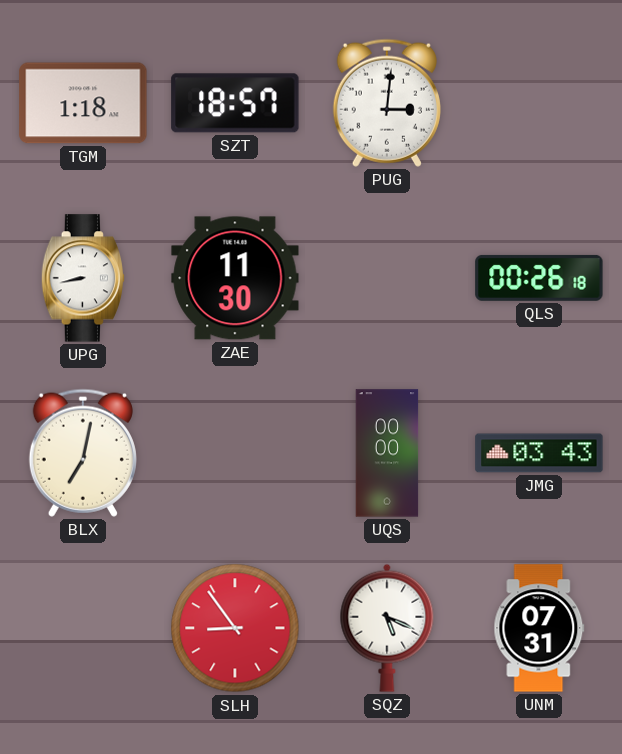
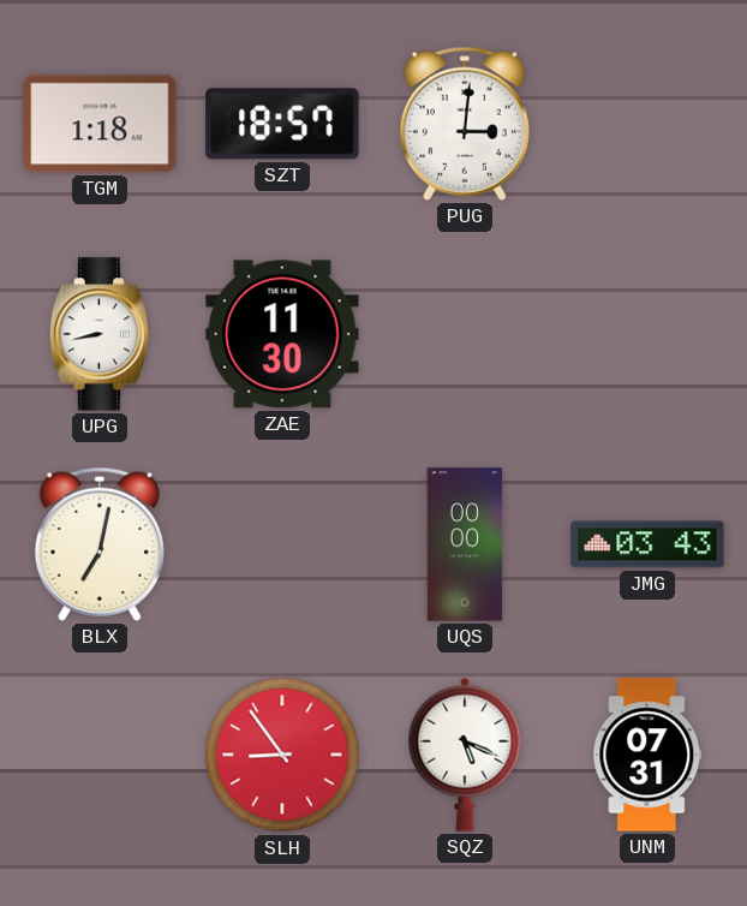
QLS: 00:26 -> none
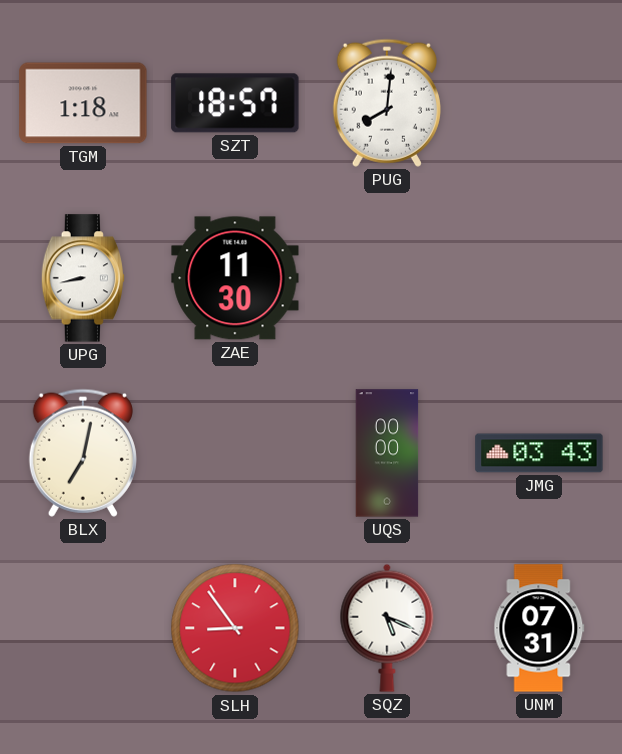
PUG: 3:01 -> 8:01
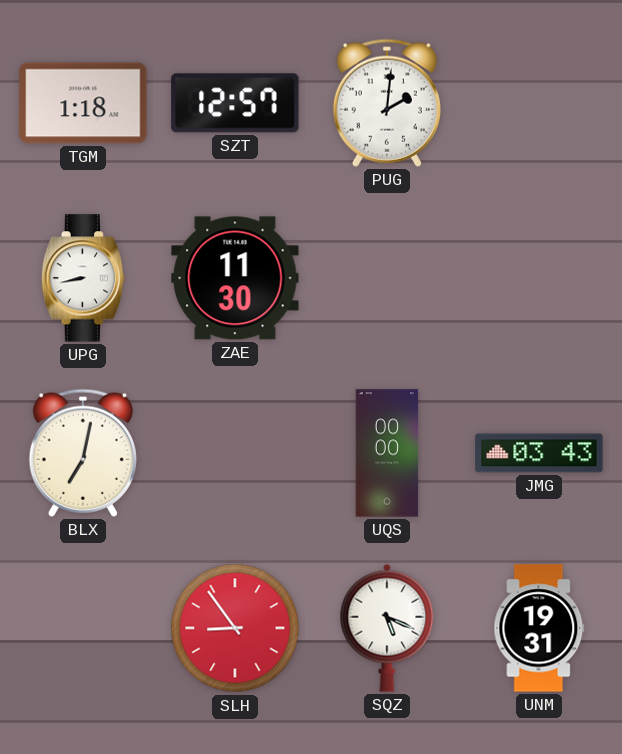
SZT: 18:57 -> 12:57
PUG: 8:01 -> 2:01
UNM: 07:31 -> 19:31
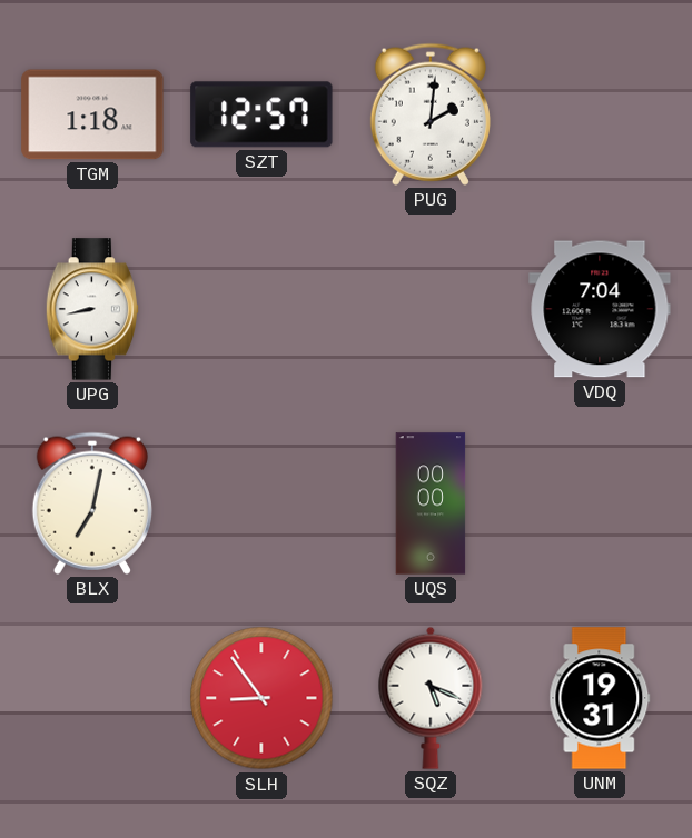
ZAE: 11:30 -> none
VDQ: none -> 7:04
JMG: 03:43 -> none
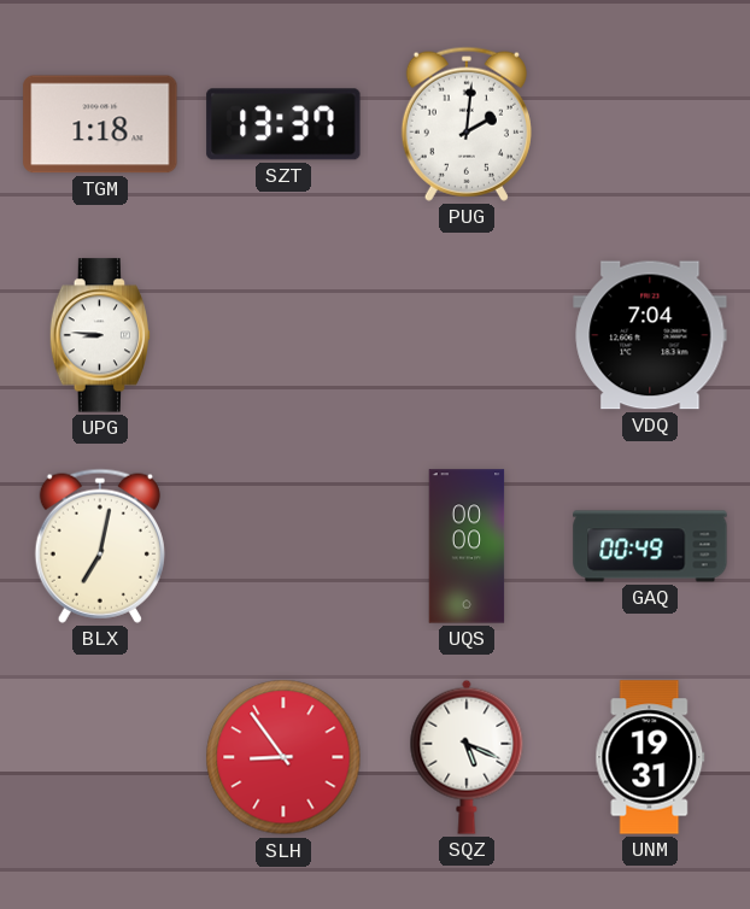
SZT: 12:57 -> 13:37
UPG: 8:43 -> 8:46
GAQ: none -> 00:49
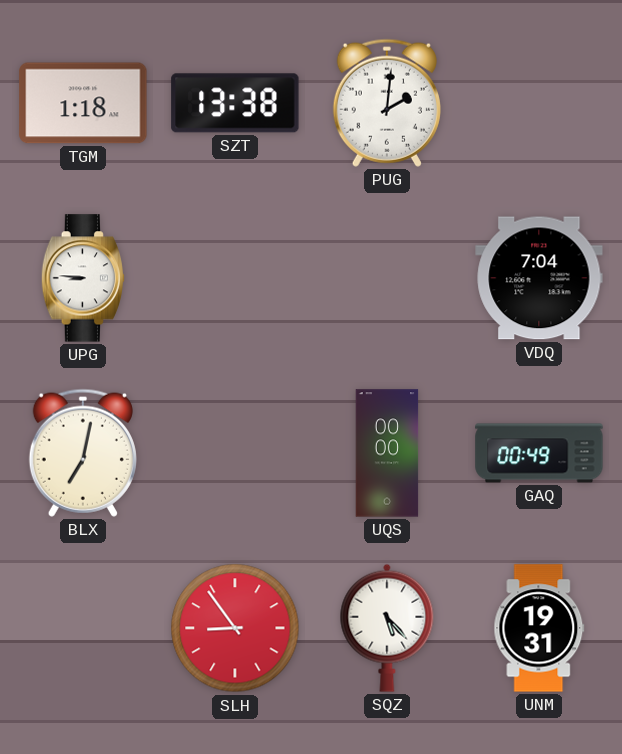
SZT: 13:37 -> 13:38
SQZ: 5:19 -> 5:23
